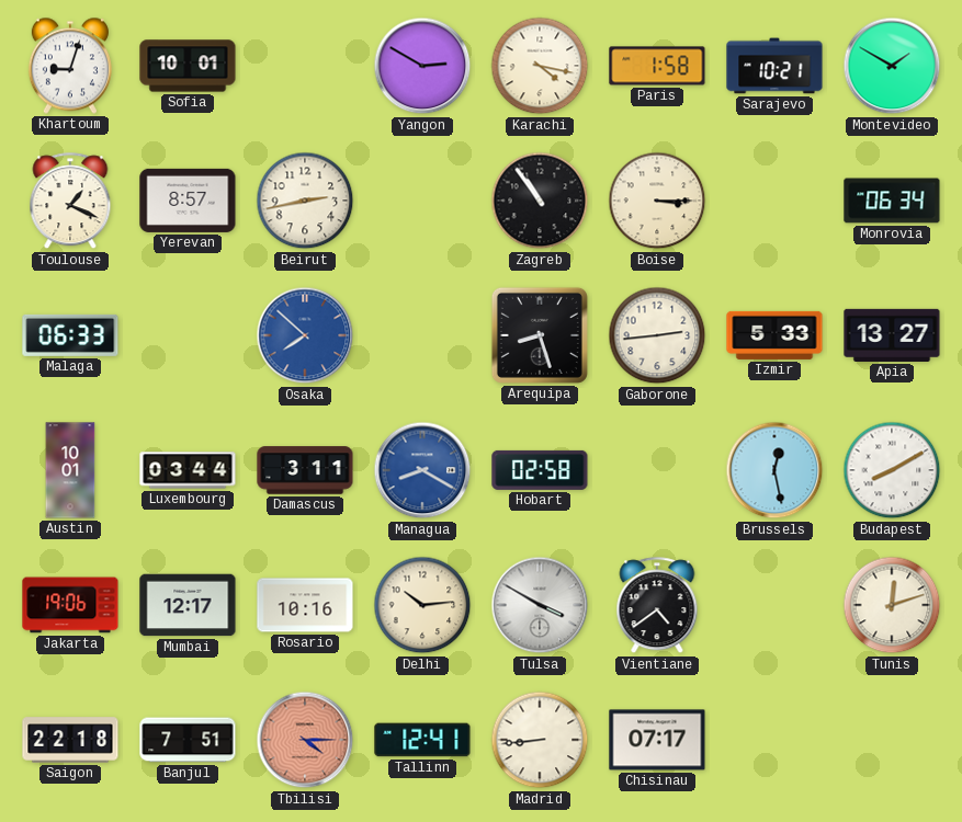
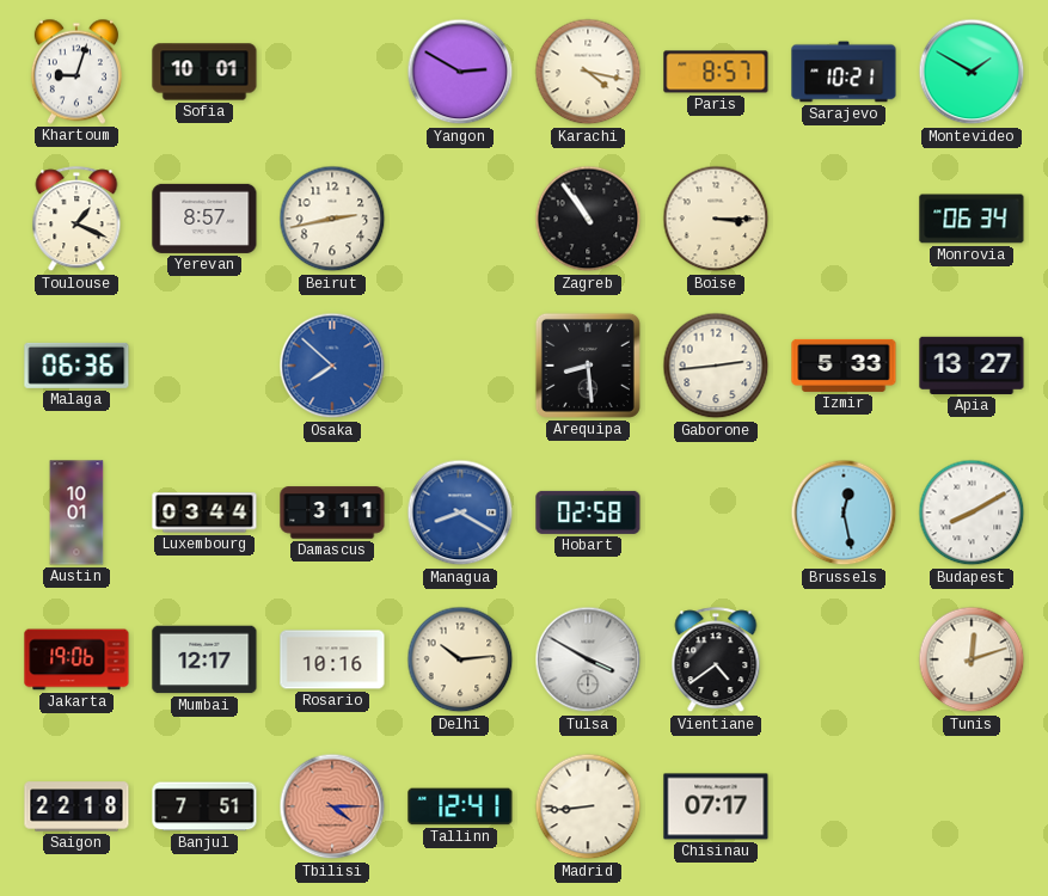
Paris: 1:58 -> 8:57
Malaga: 06:33 -> 06:36
Arequipa: 8:27 -> 8:29
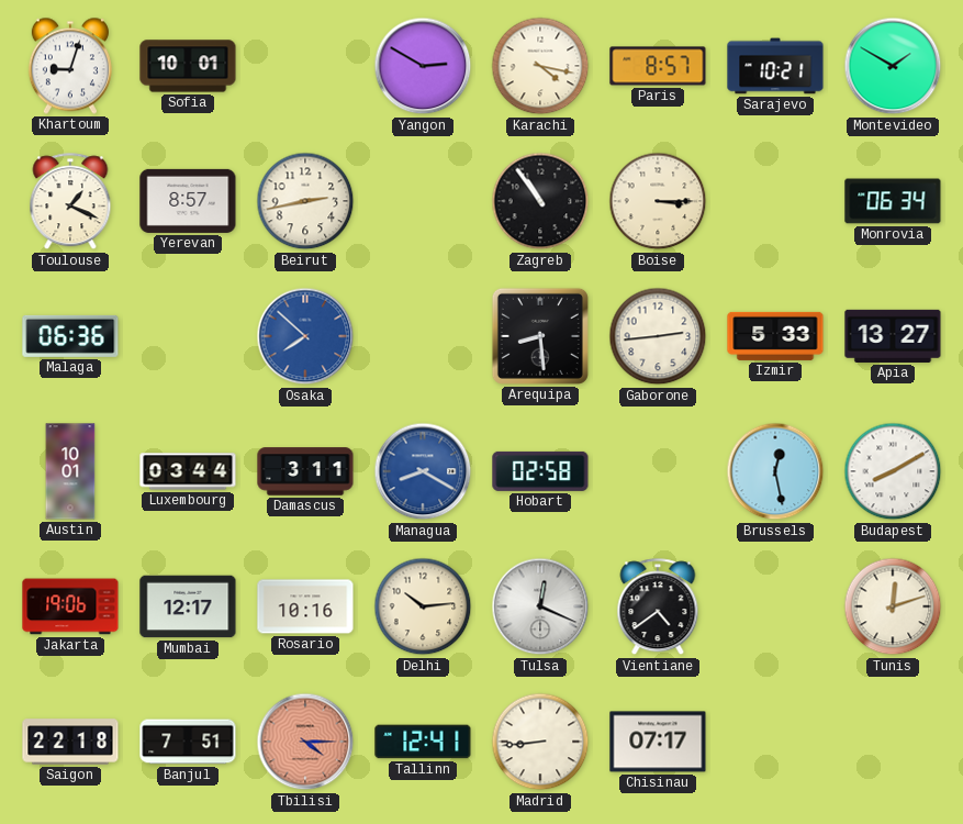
Tulsa: 3:50 -> 12:19
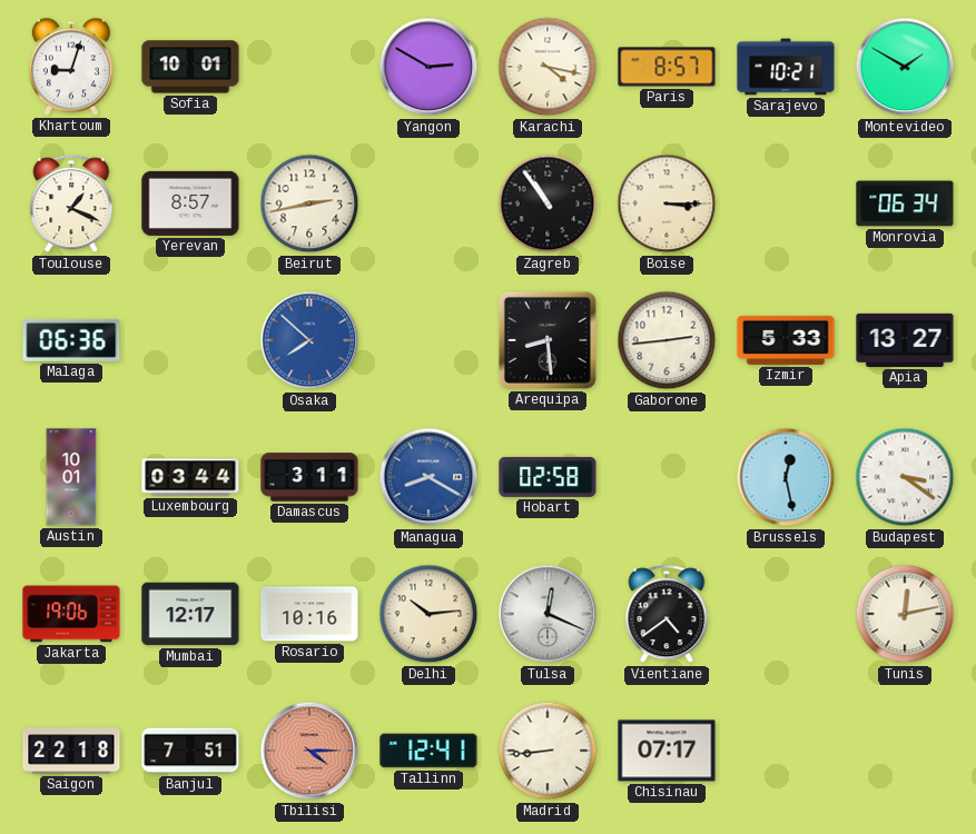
Budapest: 8:10 -> 3:21
Tunis: 12:12 -> 12:13
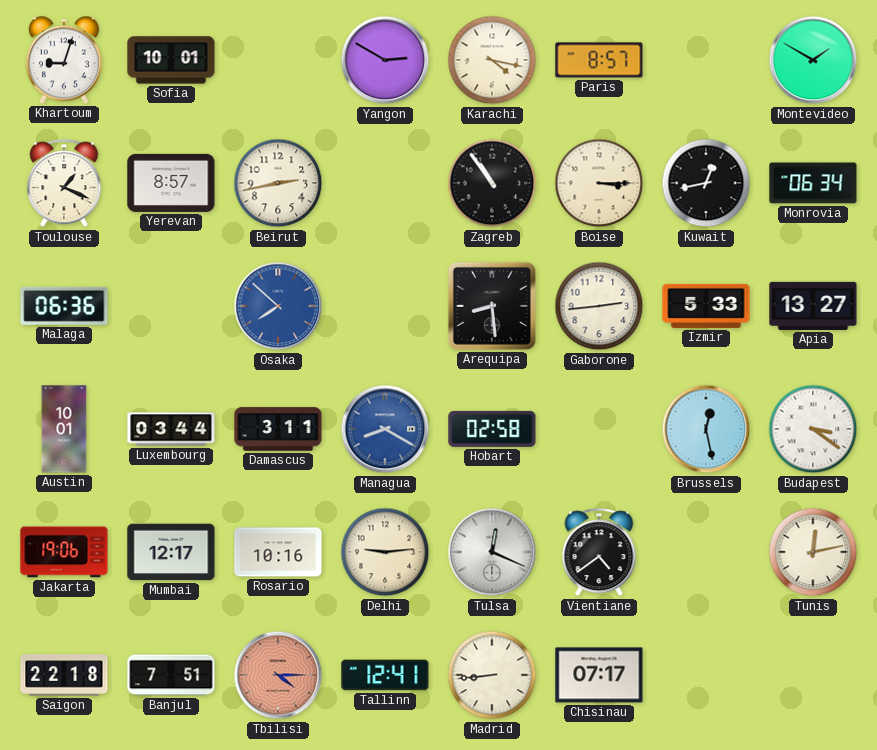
Sarajevo: 10:21 -> none
Kuwait: none -> 12:43
Delhi: 10:14 -> 9:14
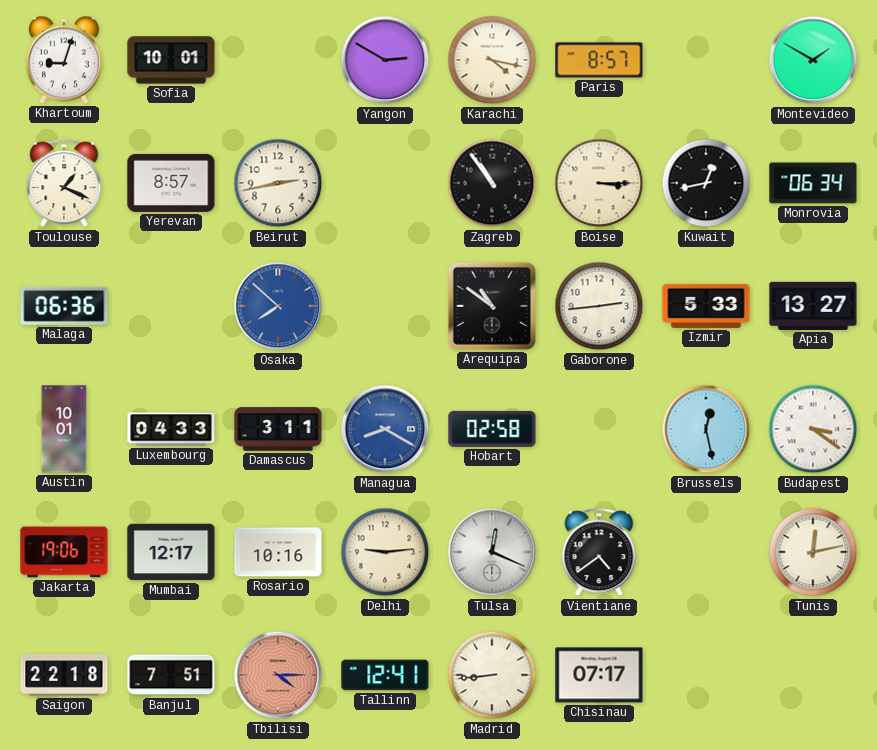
Arequipa: 8:29 -> 10:51
Luxembourg: 03:44 -> 04:33
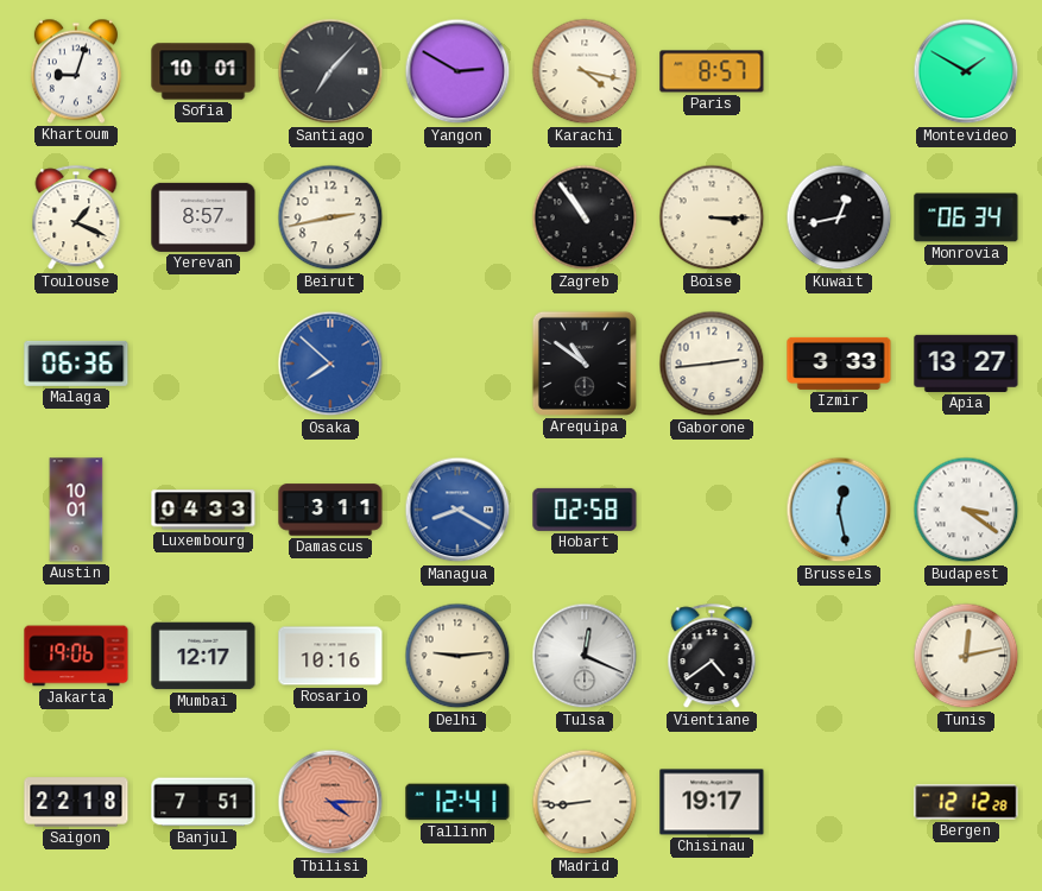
Santiago: none -> 7:07
Izmir: 5:33 -> 3:33
Chisinau: 07:17 -> 19:17
Bergen: none -> 12:12
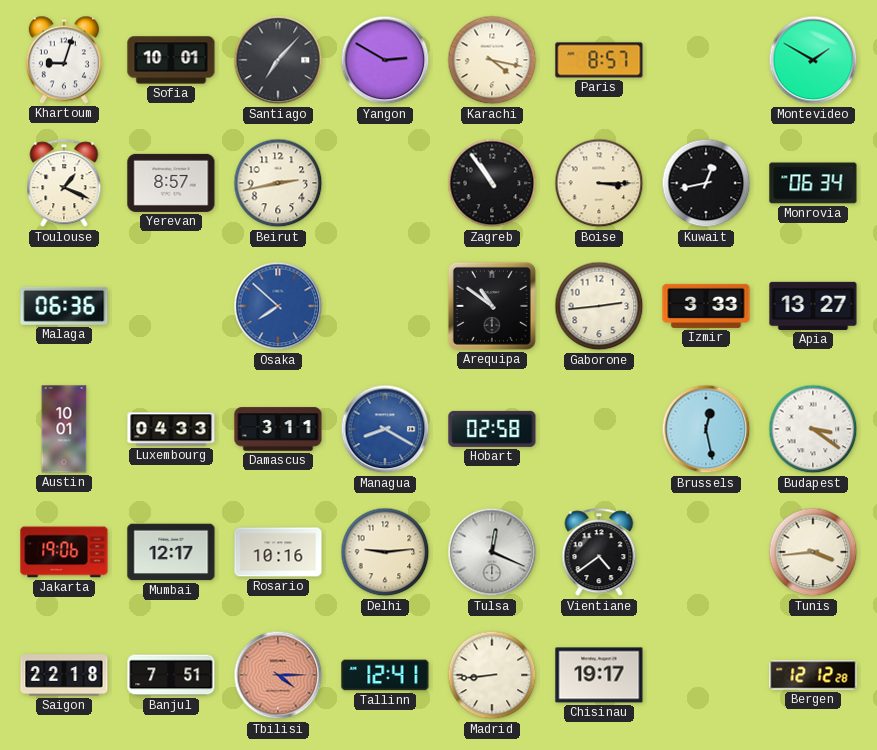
Tunis: 12:13 -> 3:44
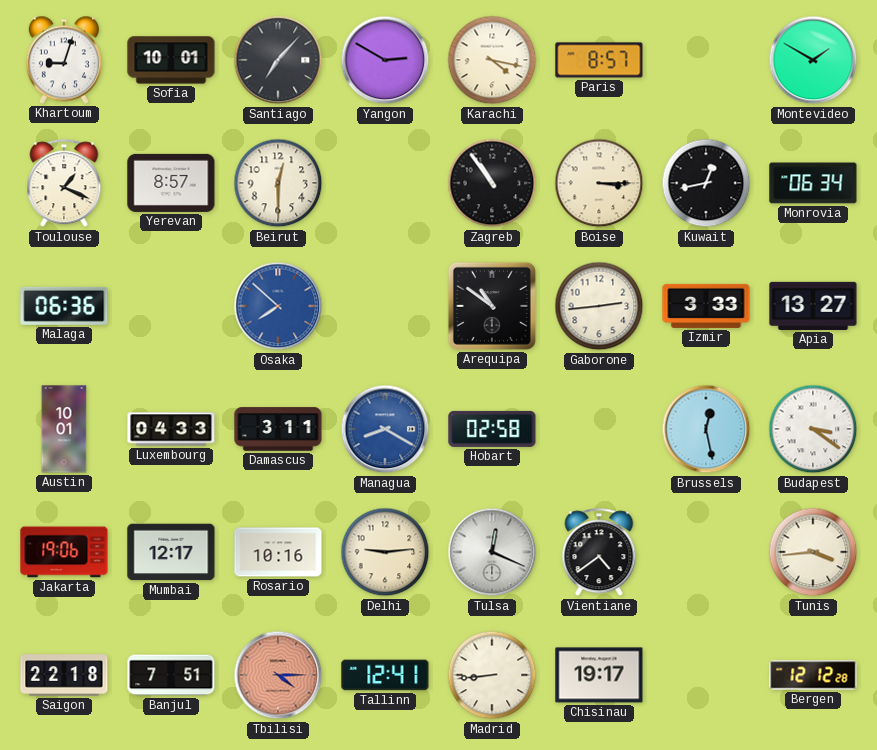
Beirut: 2:43 -> 12:30
